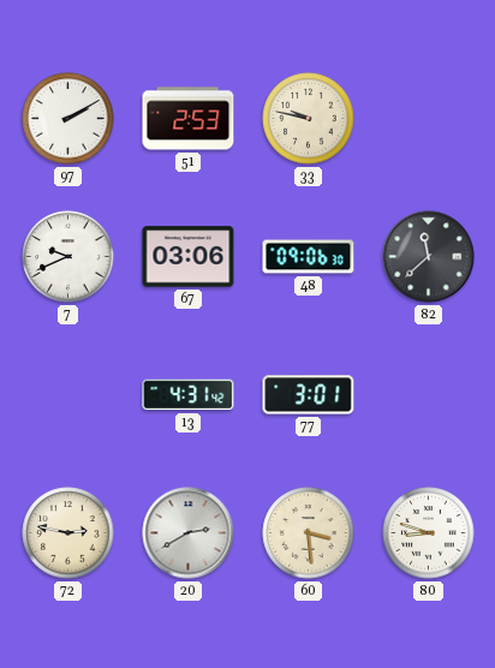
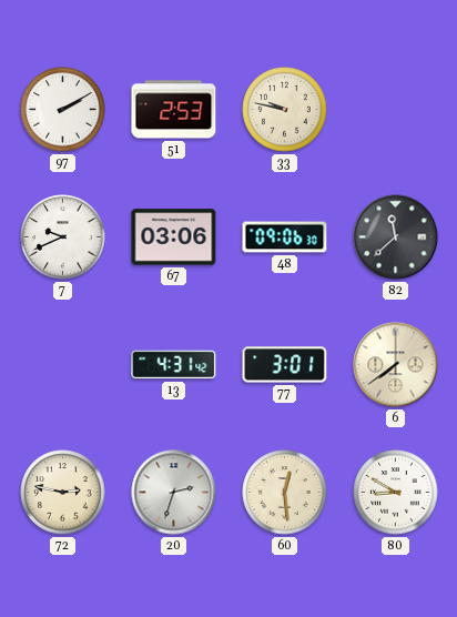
6: none -> 7:39
20: 2:40 -> 2:33
60: 3:29 -> 12:29
80: 8:48 -> 8:50
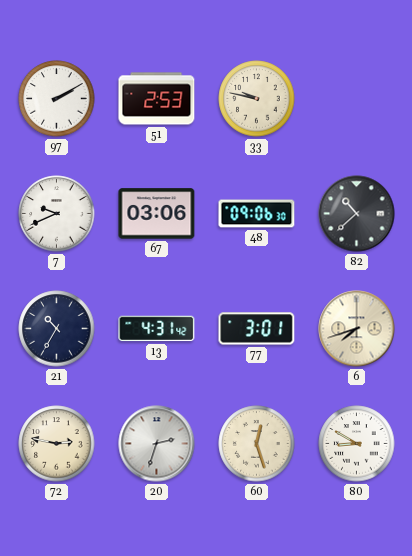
82: 11:38 -> 10:38
21: none -> 10:35
6: 7:39 -> 7:42
60: 12:29 -> 12:27
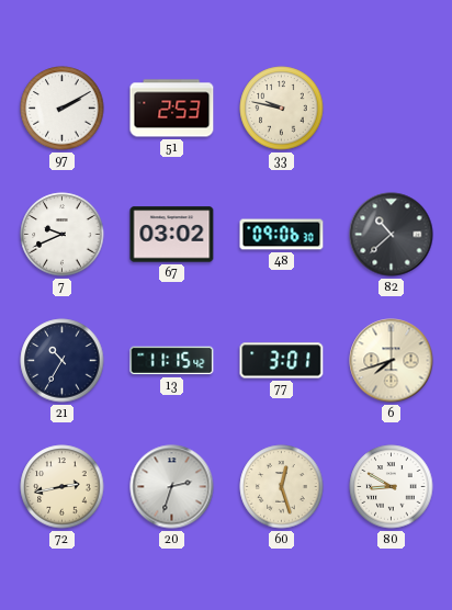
67: 03:06 -> 03:02
13: 4:31 -> 11:15
72: 2:47 -> 2:43
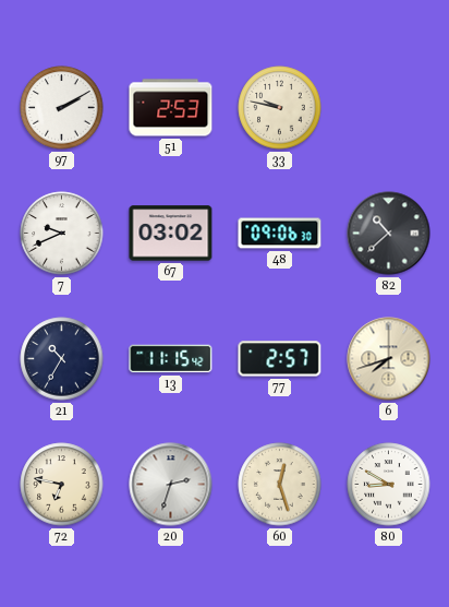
77: 3:01 -> 2:57
72: 2:43 -> 6:47
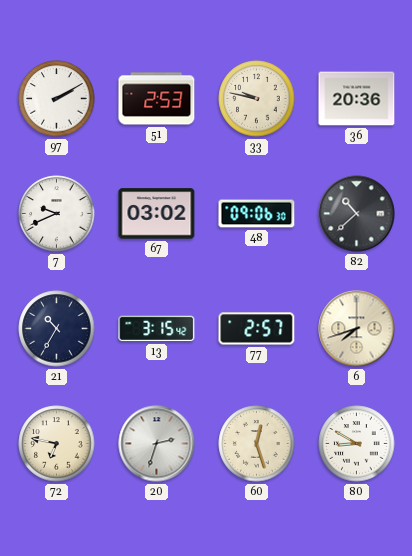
36: none -> 20:36
13: 11:15 -> 3:15
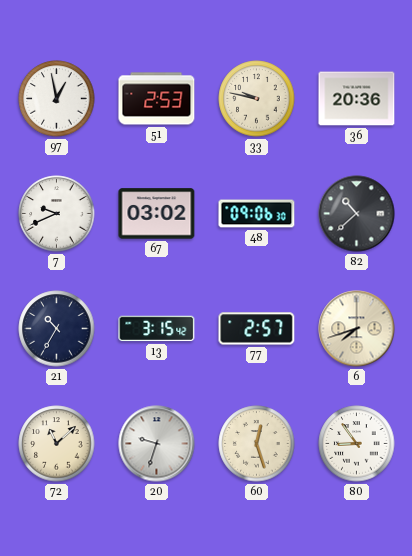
97: 2:10 -> 12:58
72: 6:47 -> 11:08
20: 2:33 -> 9:33
80: 8:50 -> 8:54
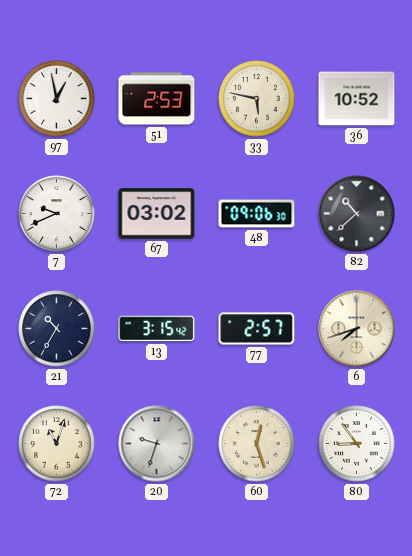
33: 9:47 -> 5:47
36: 20:36 -> 10:52
72: 11:08 -> 11:03
